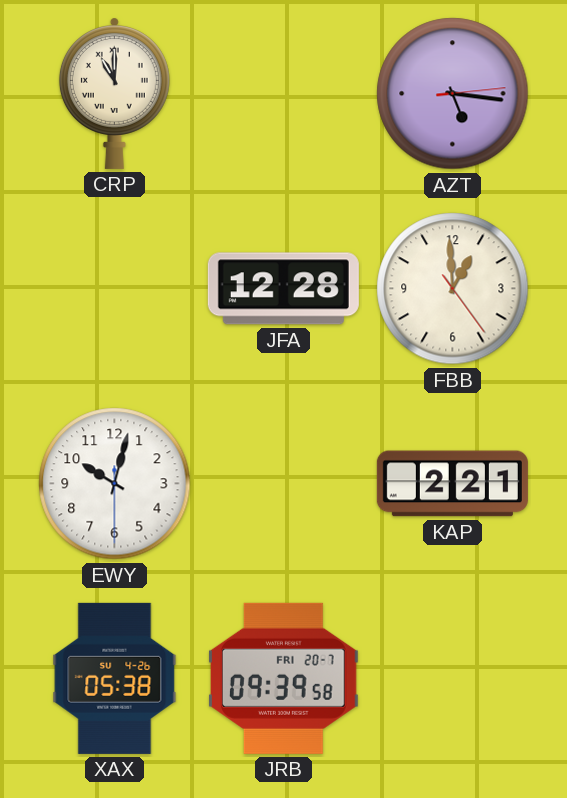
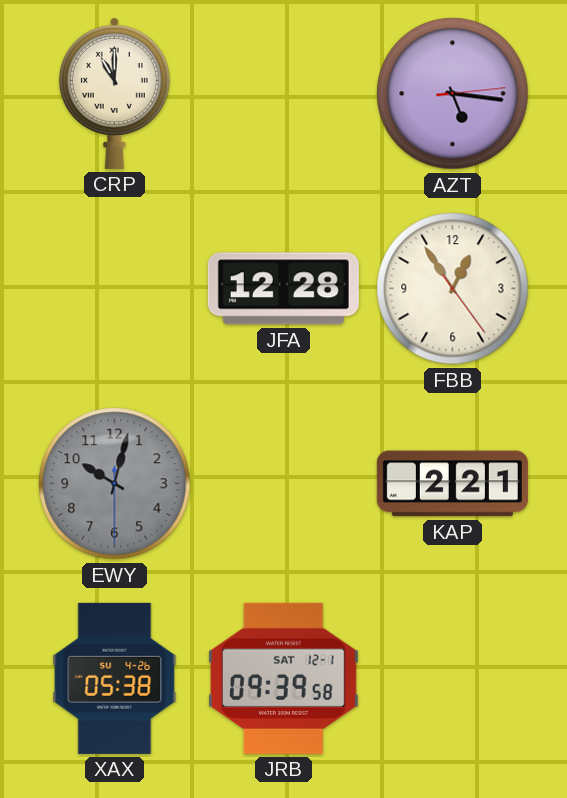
FBB: 12:59 -> 12:54
EWY dial: white -> grey
JRB date: FRI 20-7 -> SAT 12-1
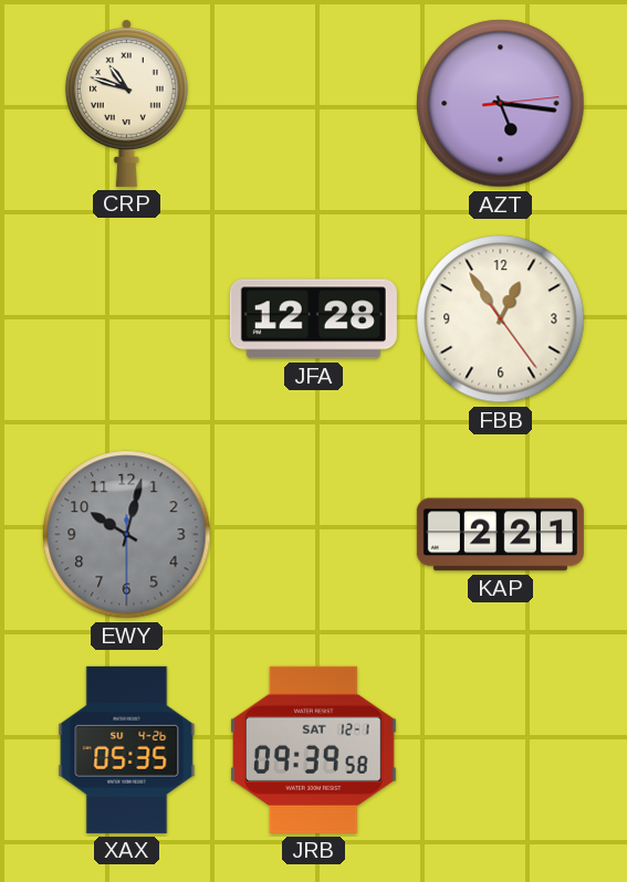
CRP: 11:00 -> 10:48
XAX: 05:38 -> 05:35
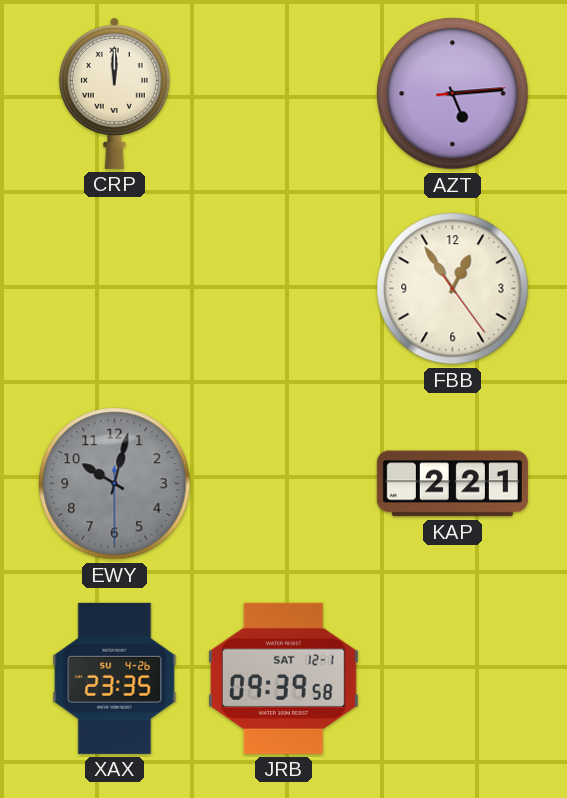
CRP: 10:48 -> 12:00
AZT: 5:16 -> 5:14
JFA: 12:28 -> none
XAX: 05:35 -> 23:35
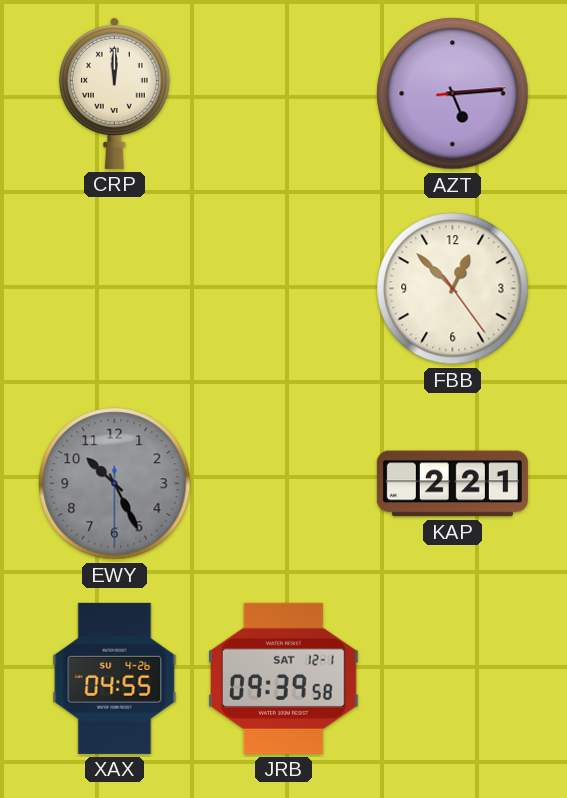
FBB: 12:54 -> 12:52
EWY: 10:02 -> 10:25
XAX: 23:35 -> 04:55
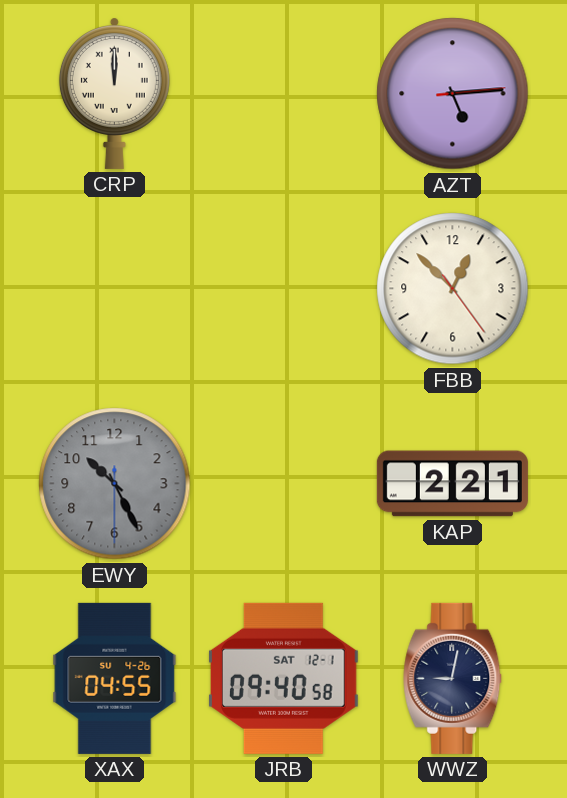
JRB: 09:39 -> 09:40
WWZ: none -> 9:02
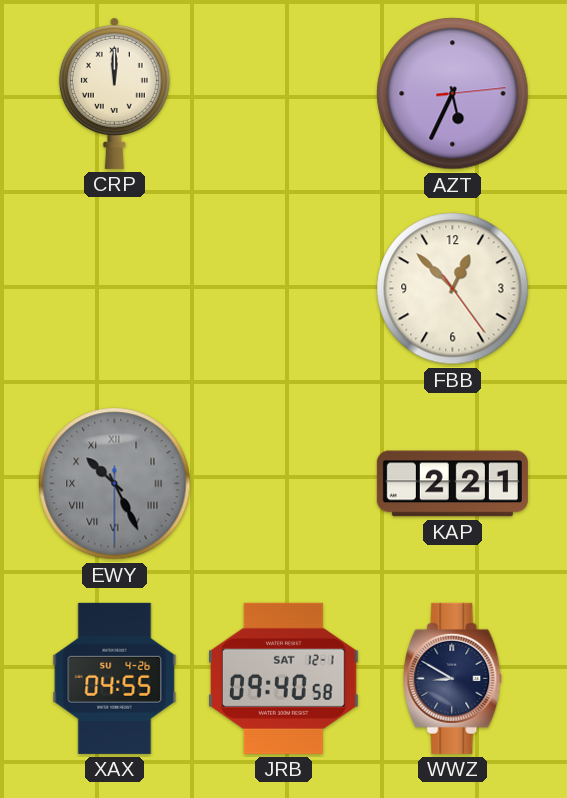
AZT: 5:14 -> 5:34
EWY numerals: Arabic -> Roman
WWZ: 9:02 -> 8:50
